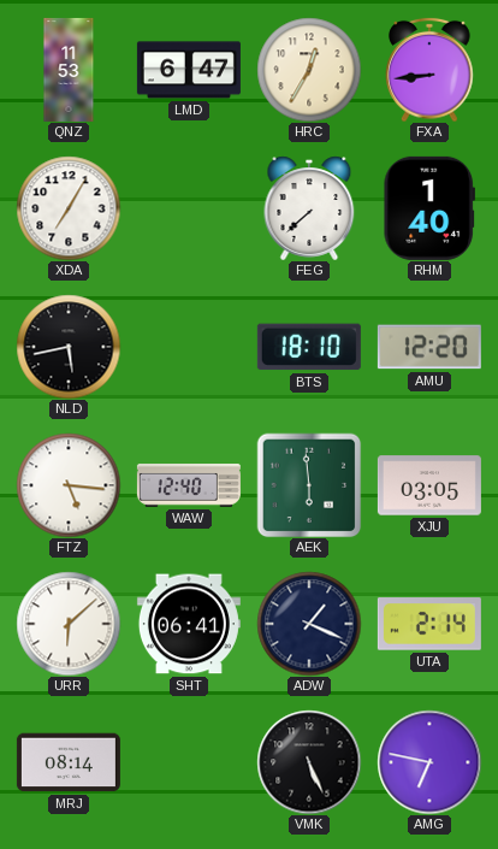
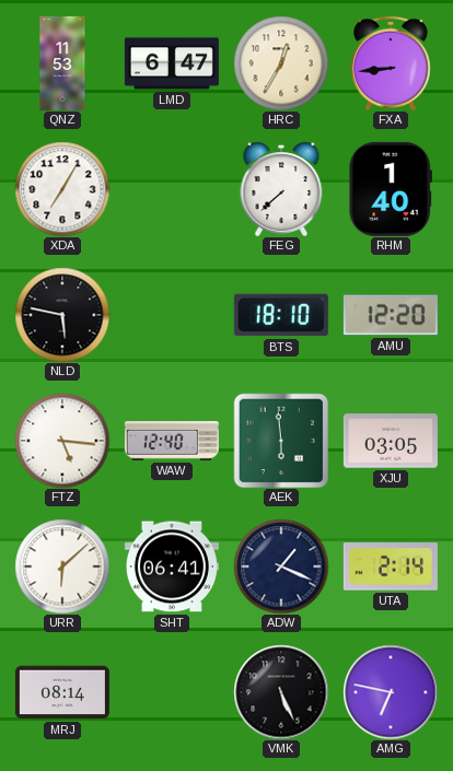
NLD: 5:43 -> 5:47
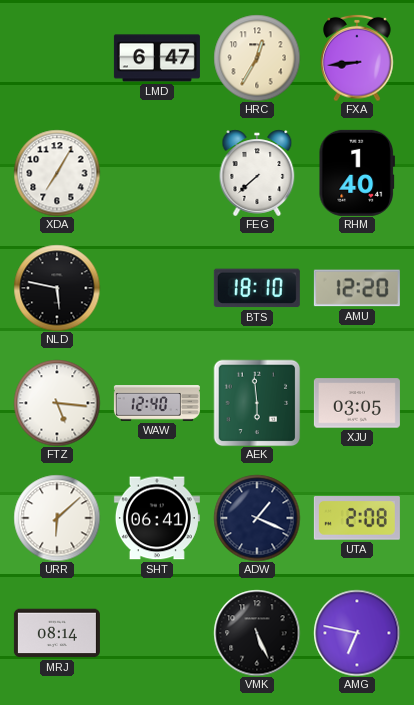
QNZ: 11:53 -> none
UTA: 2:14 -> 2:08
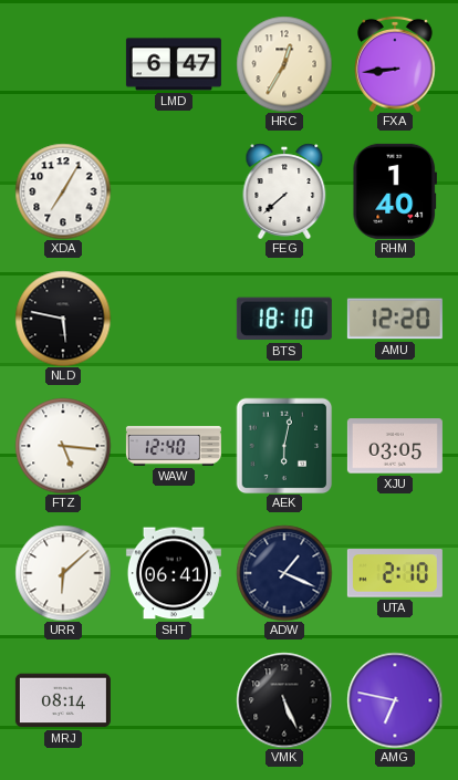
AEK: 5:59 -> 6:02
UTA: 2:08 -> 2:10
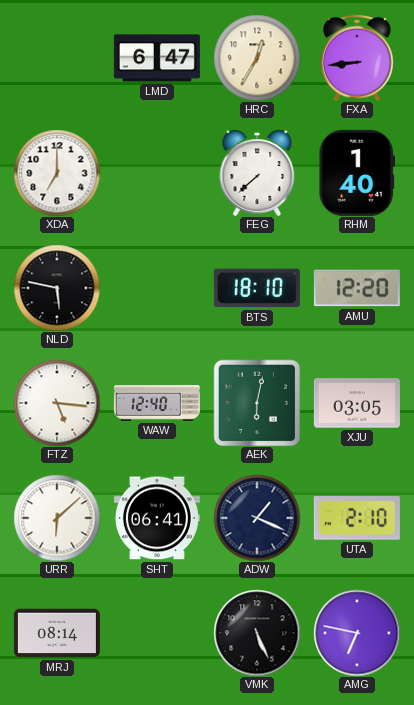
XDA: 7:05 -> 7:00
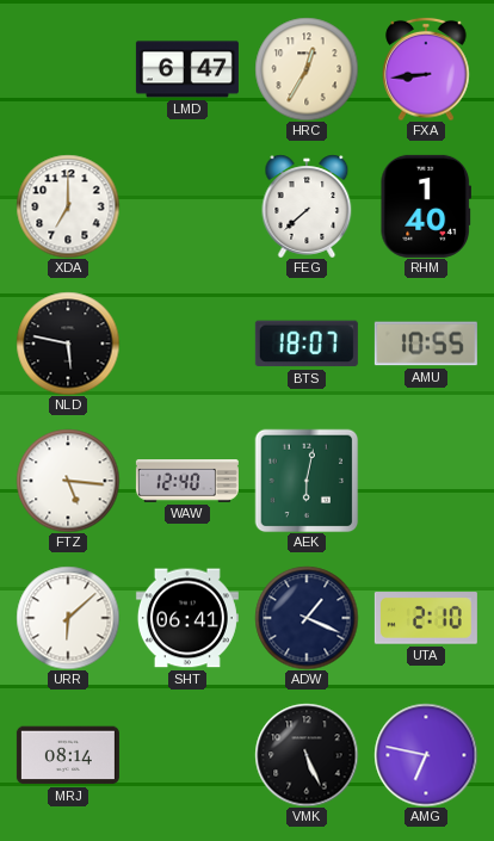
BTS: 18:10 -> 18:07
AMU: 12:20 -> 10:55
XJU: 03:05 -> none
